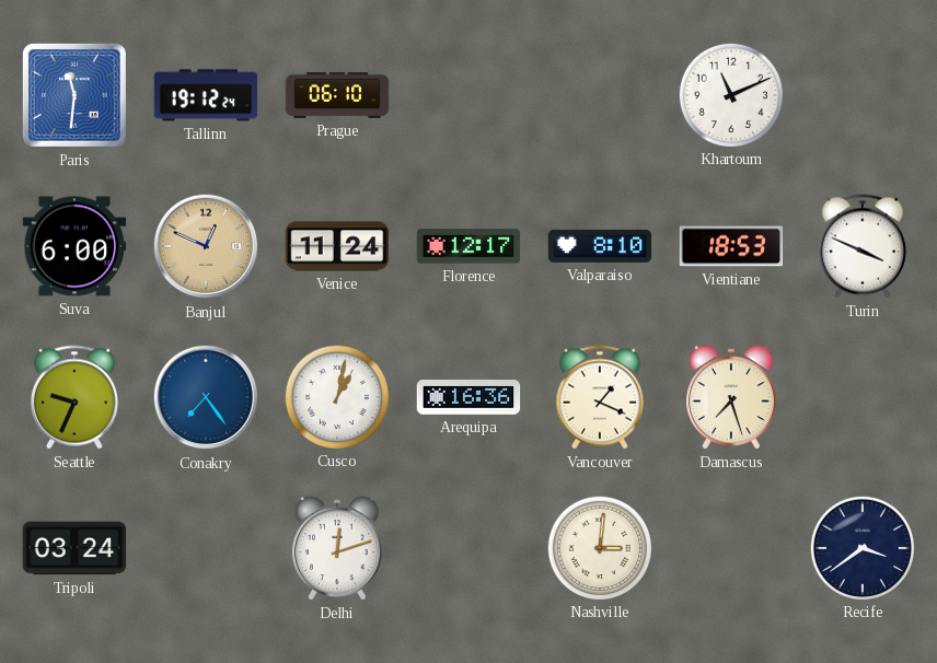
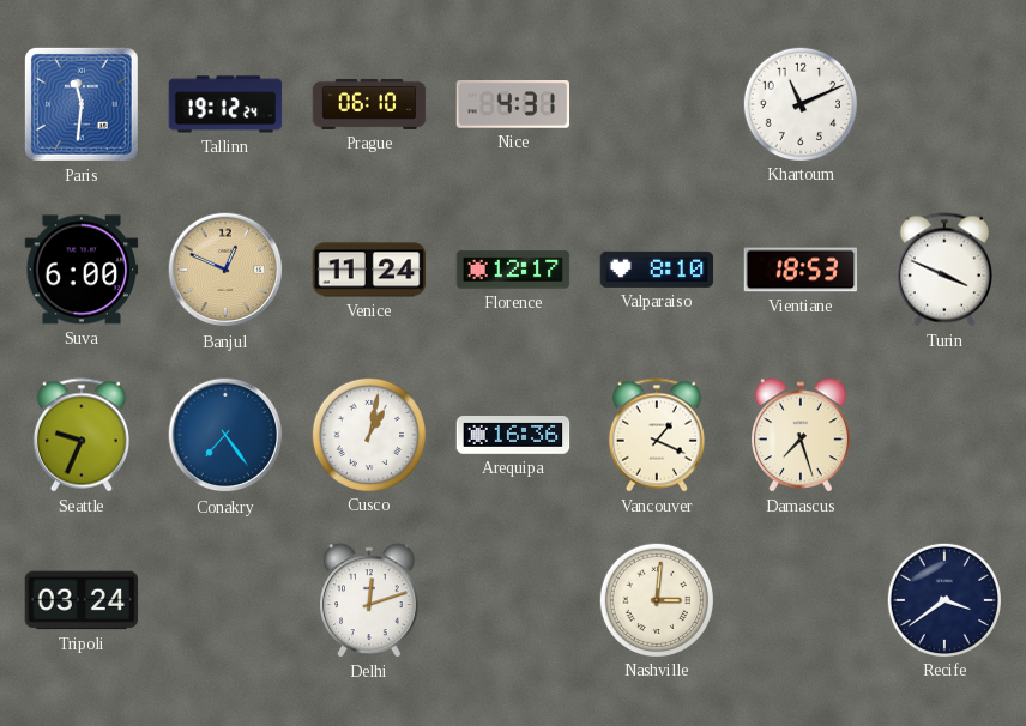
Nice: none -> 4:31
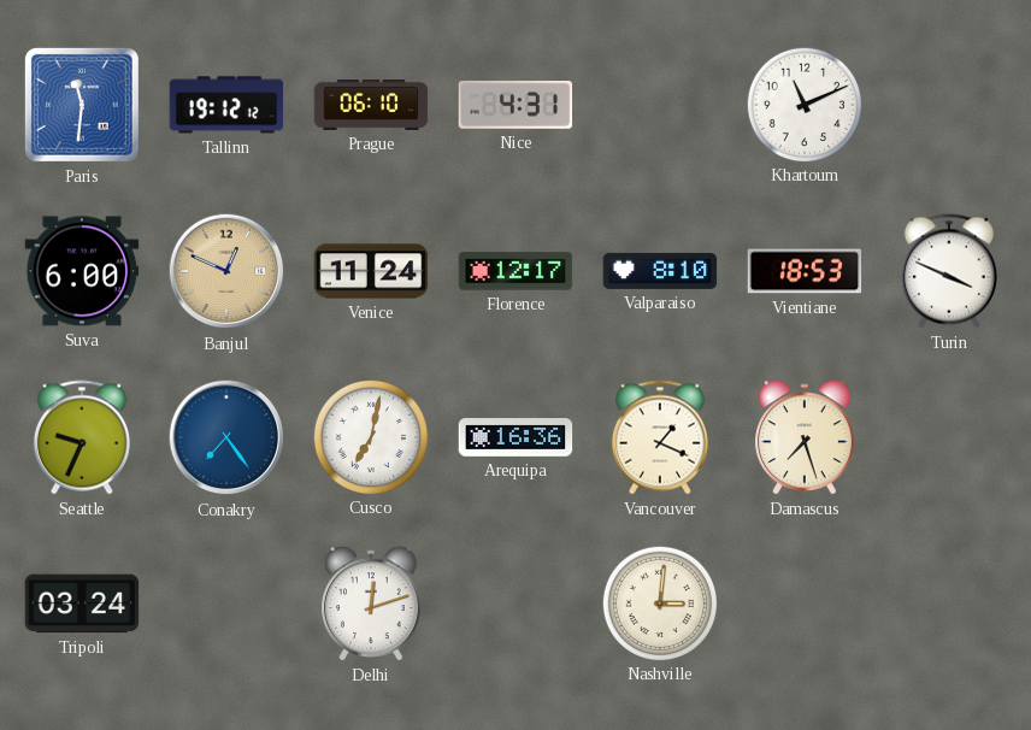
Tallinn: 19:12:24 -> 19:12:12
Cusco: 1:02 -> 7:02
Recife: 3:39 -> none
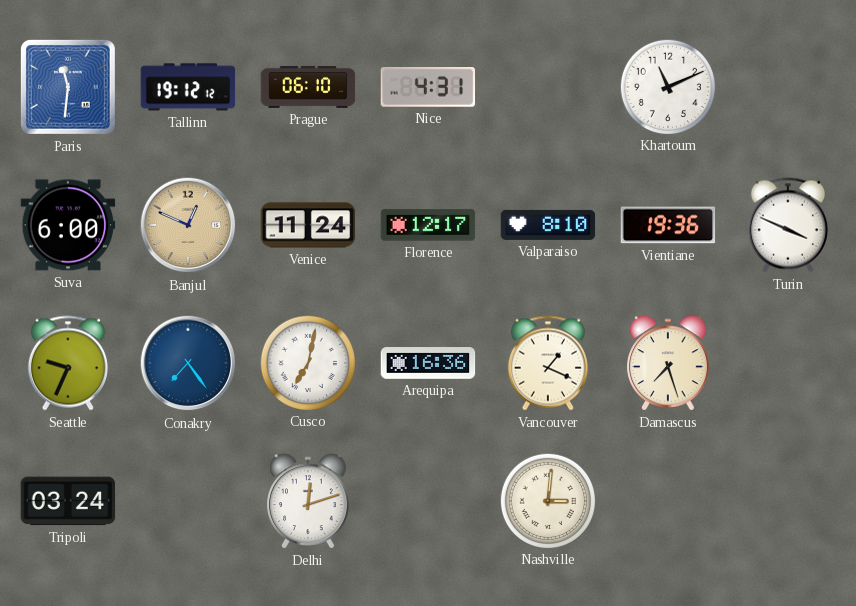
Vientiane: 18:53 -> 19:36
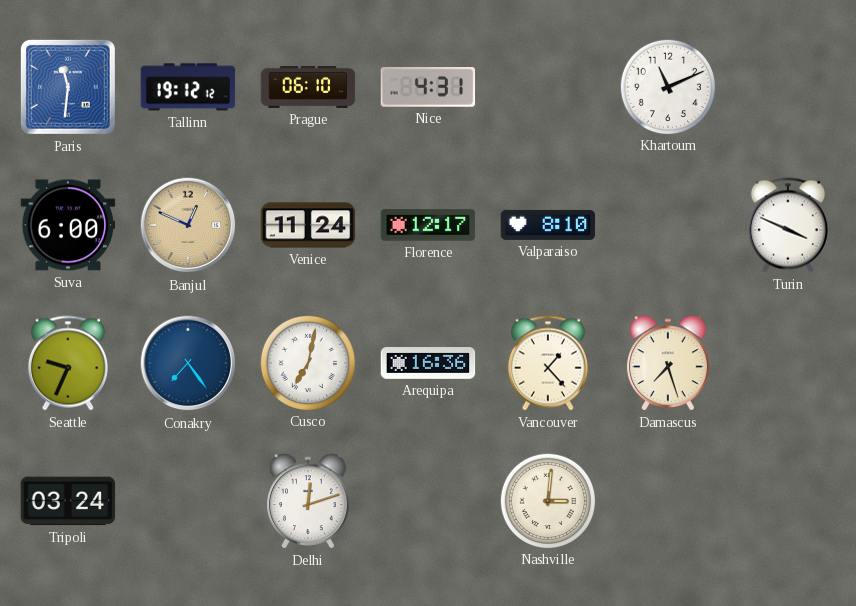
Vientiane: 19:36 -> none
Vancouver: 1:19 -> 1:23
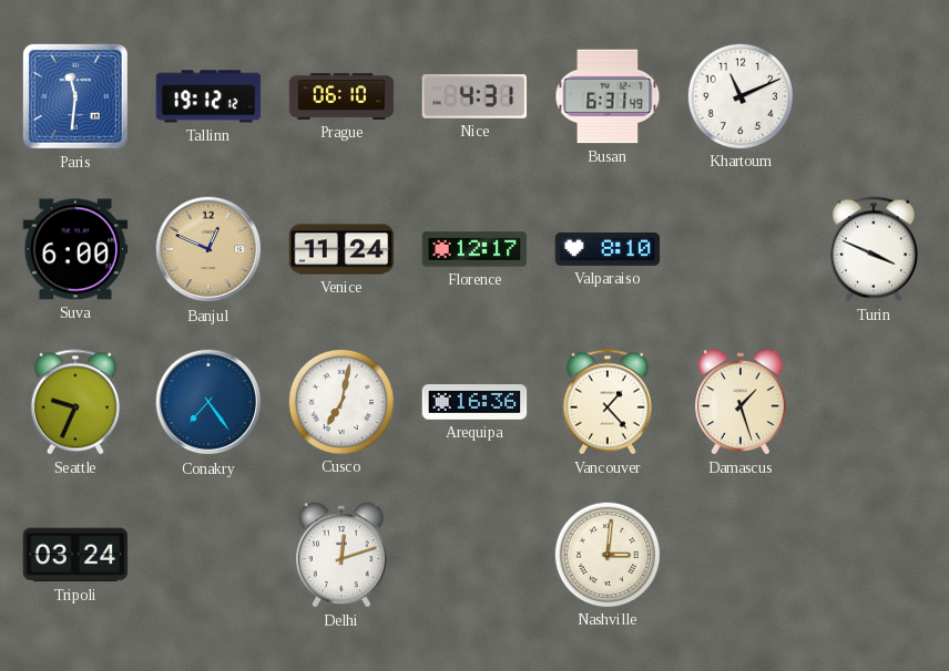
Busan: none -> 6:31
Damascus: 7:27 -> 1:27
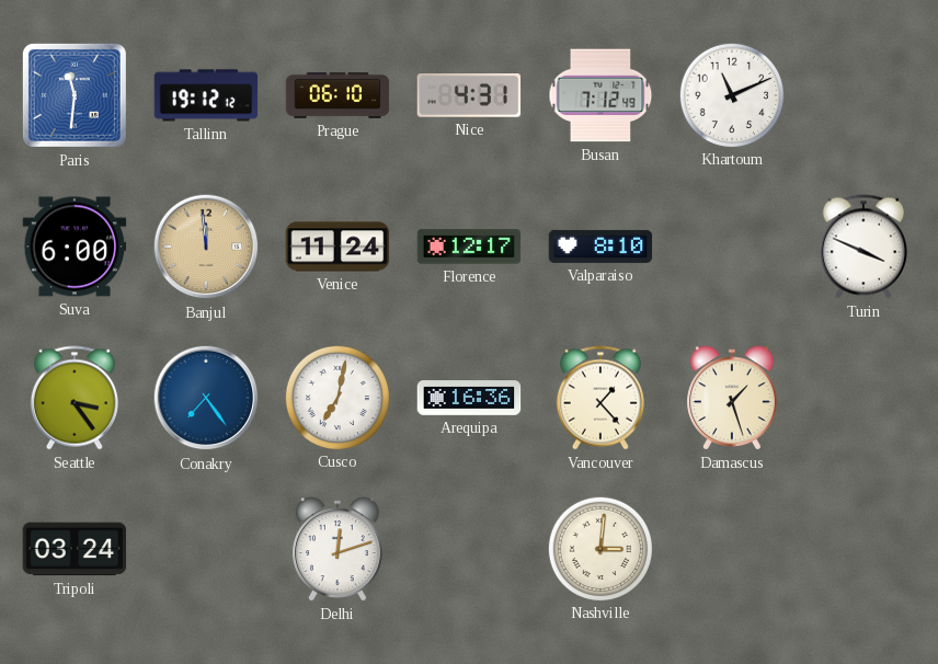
Busan: 6:31 -> 7:12
Banjul: 12:49 -> 11:59
Seattle: 9:34 -> 3:24
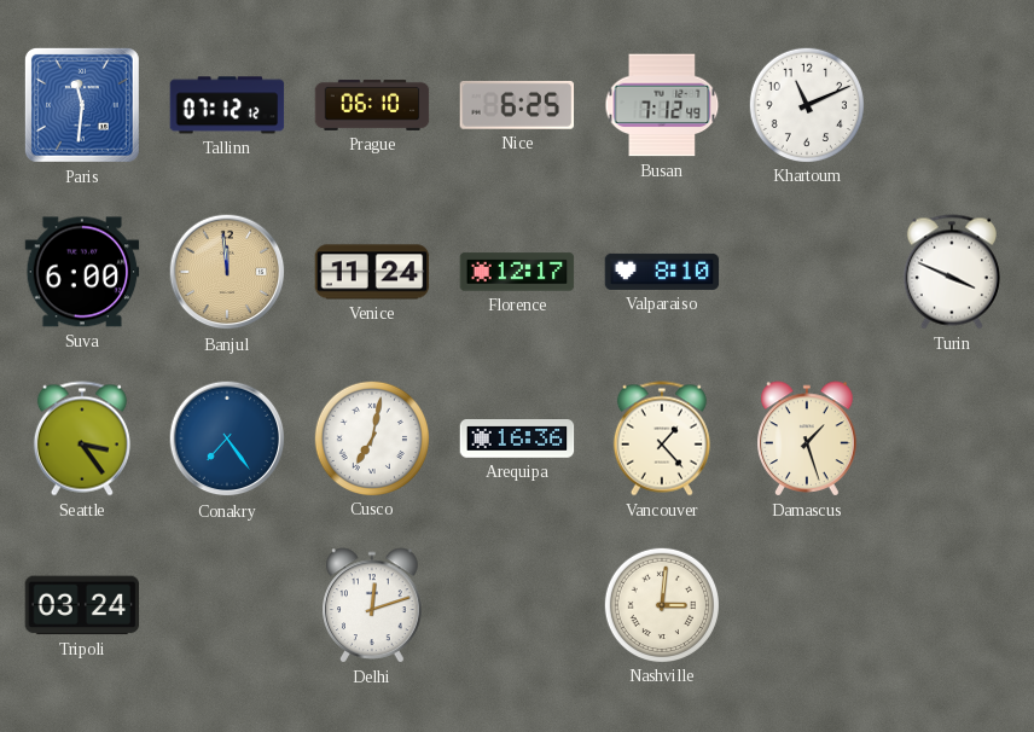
Tallinn: 19:12 -> 07:12
Nice: 4:31 -> 6:25
